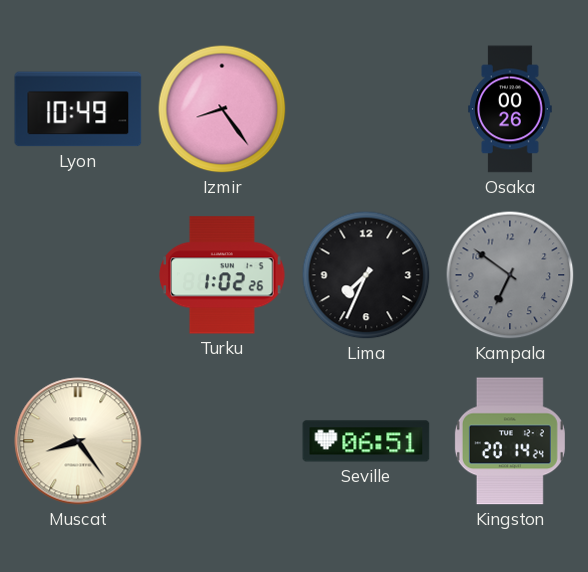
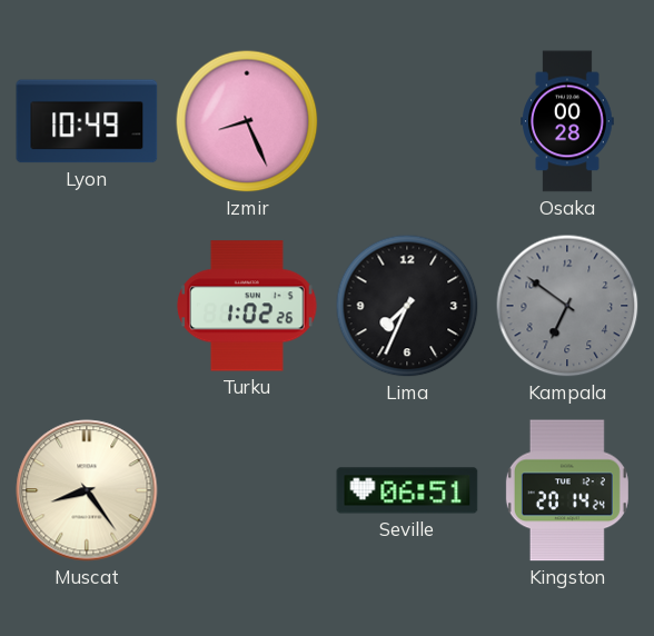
Izmir: 8:24 -> 8:26
Osaka: 00:26 -> 00:28
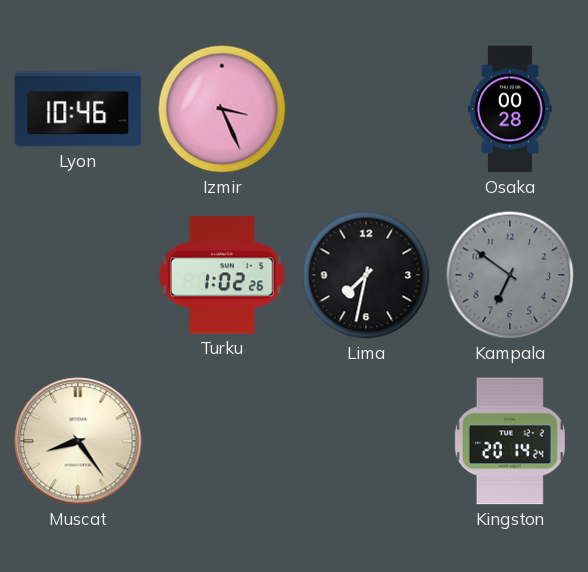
Lyon: 10:49 -> 10:46
Izmir: 8:26 -> 3:26
Lima: 7:34 -> 7:32
Seville: 06:51 -> none
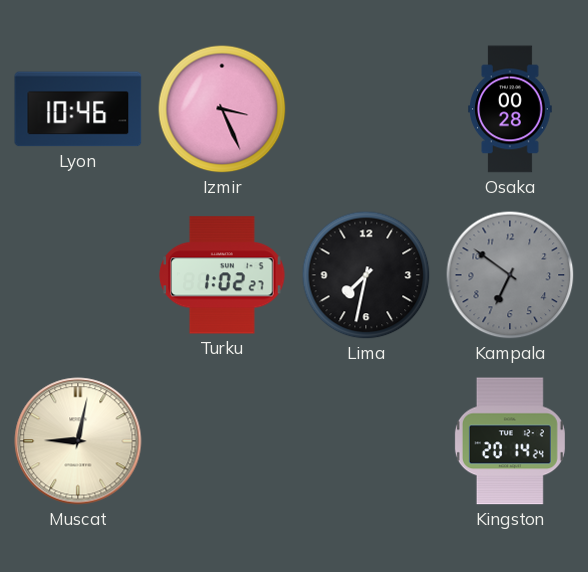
Turku: 1:02:26 -> 1:02:27
Muscat: 8:24 -> 9:02
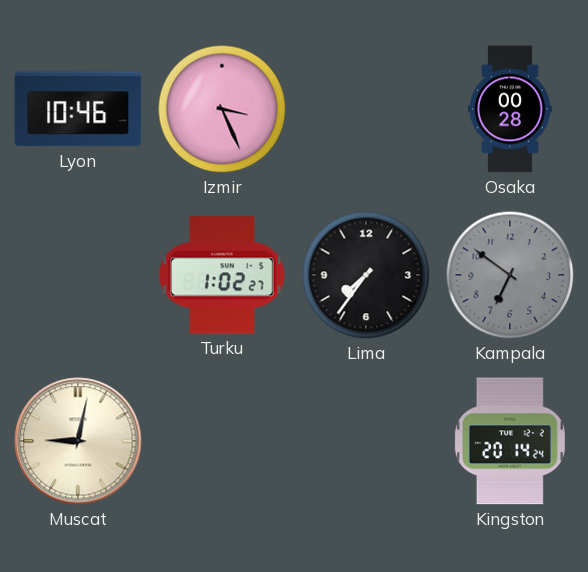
Lima: 7:32 -> 7:36
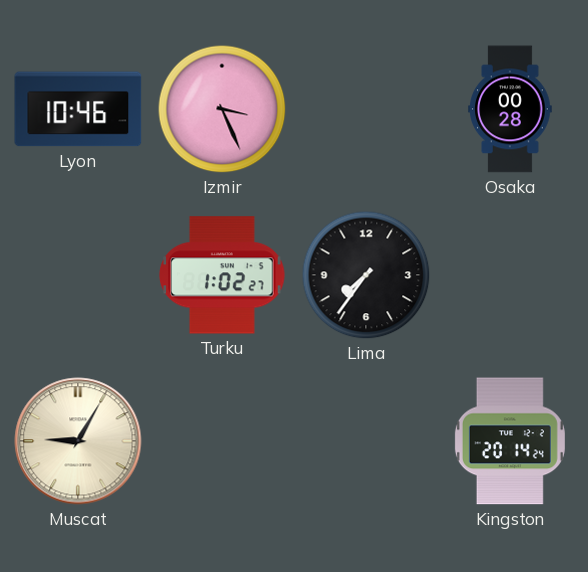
Kampala: 6:51 -> none
Muscat: 9:02 -> 9:05
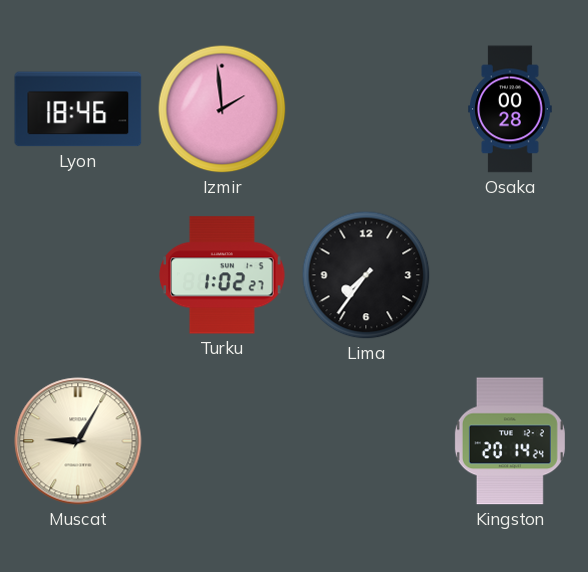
Lyon: 10:46 -> 18:46
Izmir: 3:26 -> 1:59
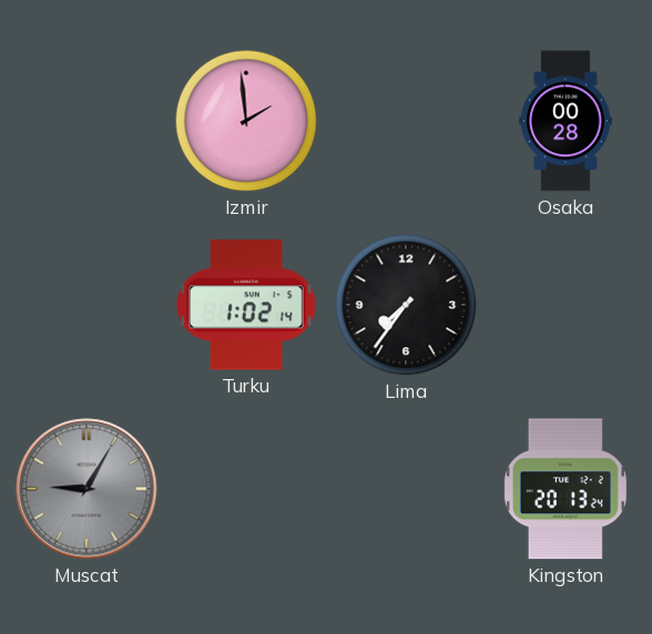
Lyon: 18:46 -> none
Turku: 1:02:27 -> 1:02:14
Muscat dial: cream -> grey
Kingston: 20:14 -> 20:13
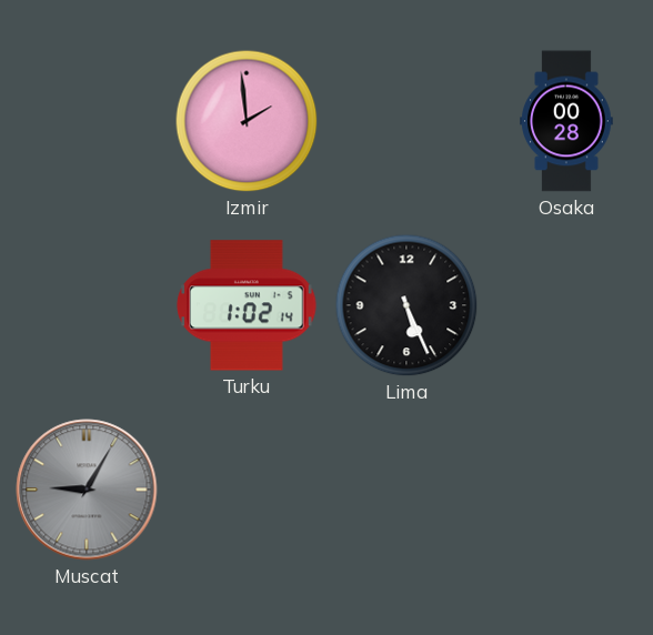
Lima: 7:36 -> 5:26
Kingston: 20:13 -> none
